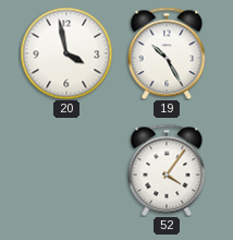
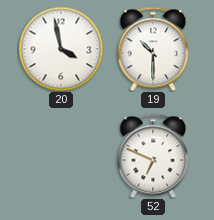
19: 10:25 -> 10:30
52: 4:06 -> 6:49
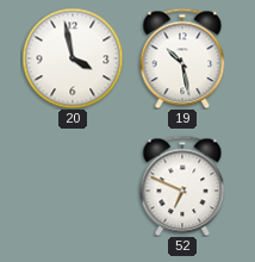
19: 10:30 -> 10:28
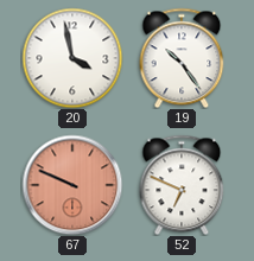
19: 10:28 -> 10:24
67: none -> 9:49
